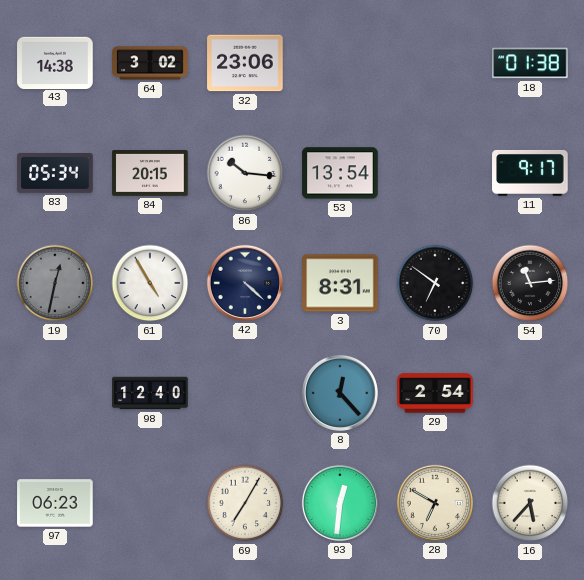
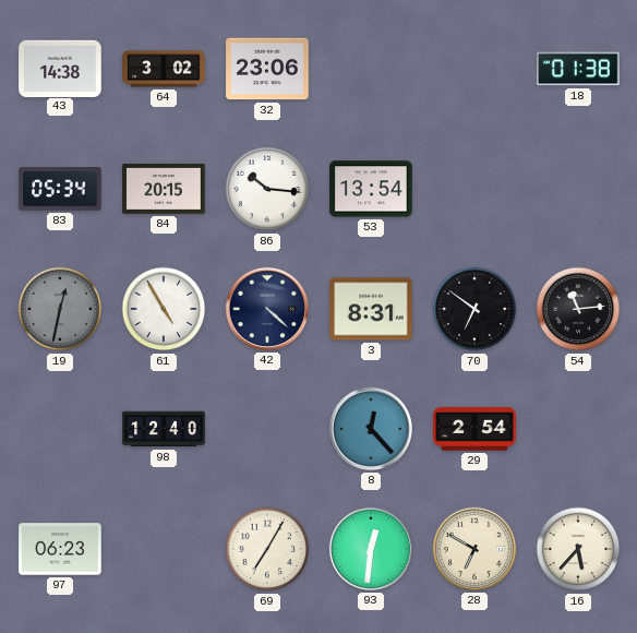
11: 9:17 -> none
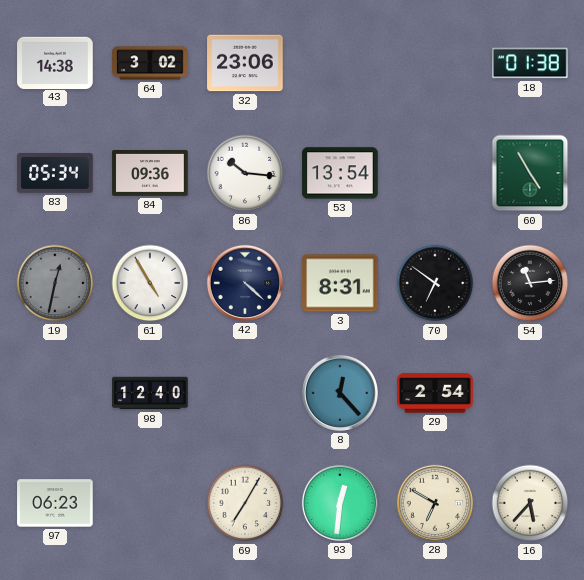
84: 20:15 -> 09:36
60: none -> 4:55
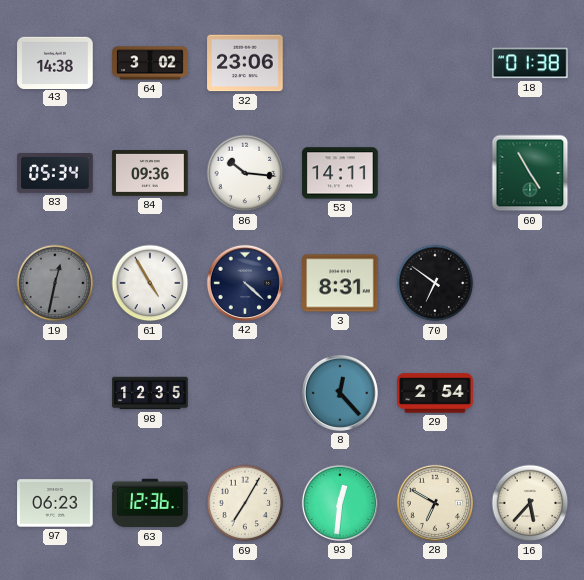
53: 13:54 -> 14:11
54: 11:14 -> none
98: 12:40 -> 12:35
63: none -> 12:36
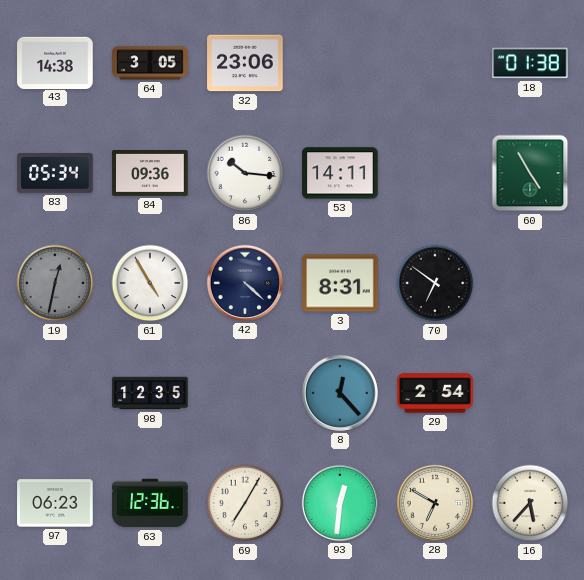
64: 3:02 -> 3:05
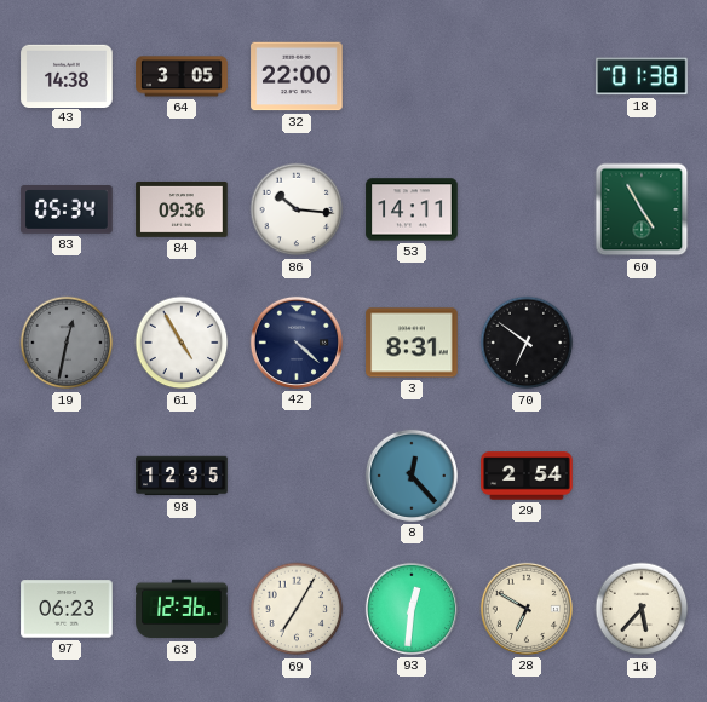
32: 23:06 -> 22:00
